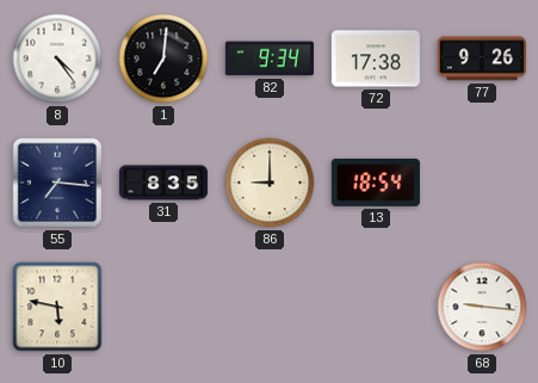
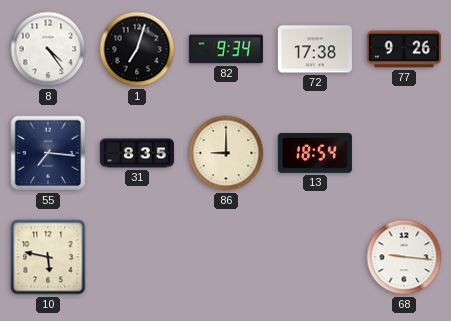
1: 7:01 -> 7:03
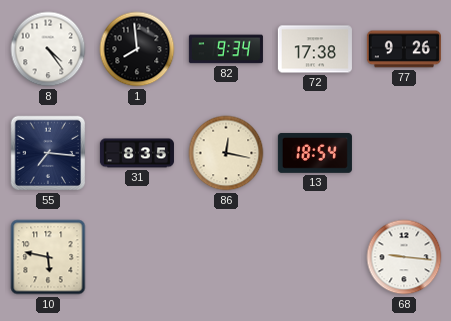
1: 7:03 -> 7:59
86: 9:00 -> 12:17
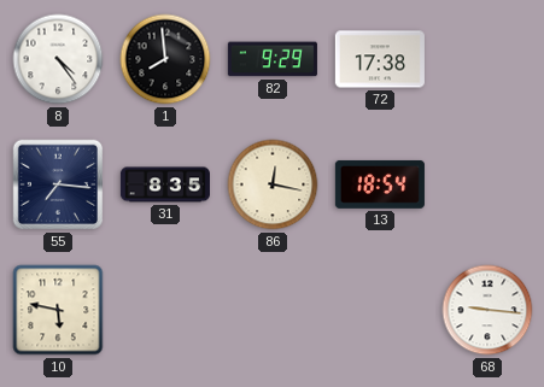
82: 9:34 -> 9:29
77: 9:26 -> none
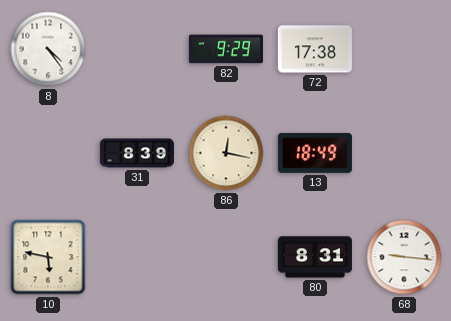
1: 7:59 -> none
55: 7:16 -> none
31: 8:35 -> 8:39
13: 18:54 -> 18:49
80: none -> 8:31
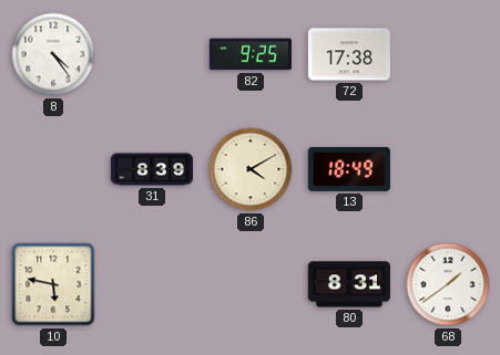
82: 9:29 -> 9:25
86: 12:17 -> 4:10
68: 9:16 -> 1:39
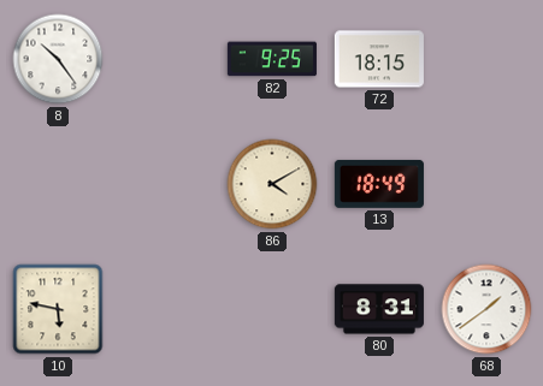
8: 4:24 -> 10:24
72: 17:38 -> 18:15
31: 8:39 -> none
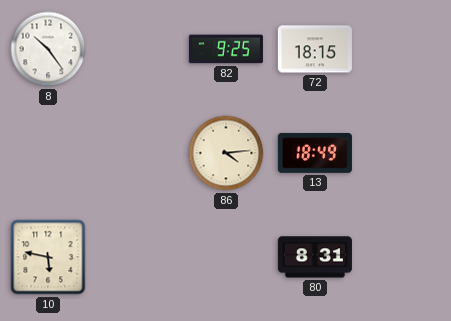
86: 4:10 -> 4:14
68: 1:39 -> none
